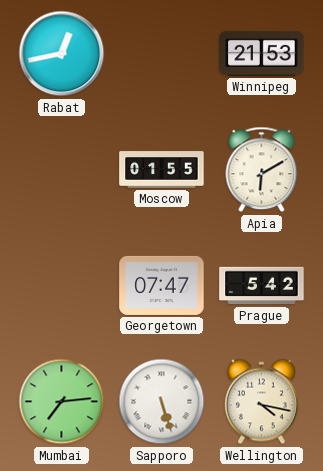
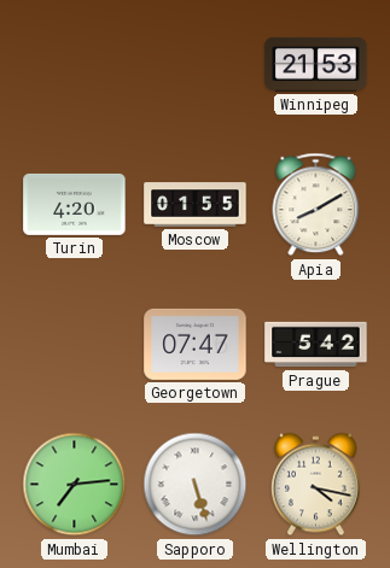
Rabat: 12:43 -> none
Turin: none -> 4:20
Apia: 6:10 -> 8:10
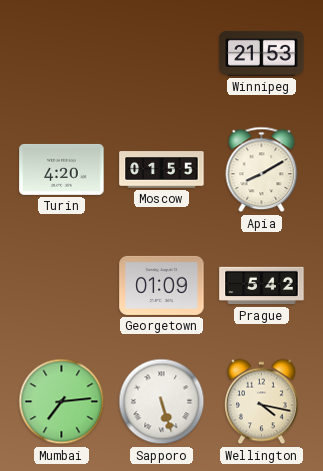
Georgetown: 07:47 -> 01:09
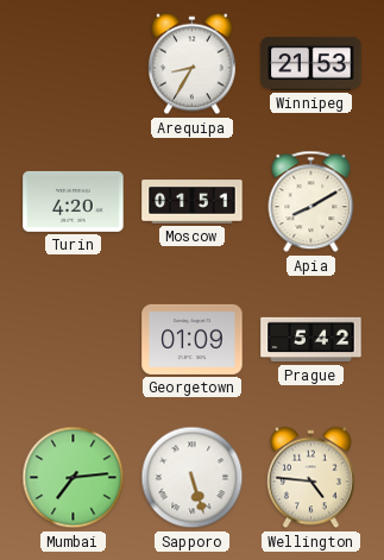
Arequipa: none -> 8:35
Moscow: 01:55 -> 01:51
Wellington: 4:17 -> 4:46
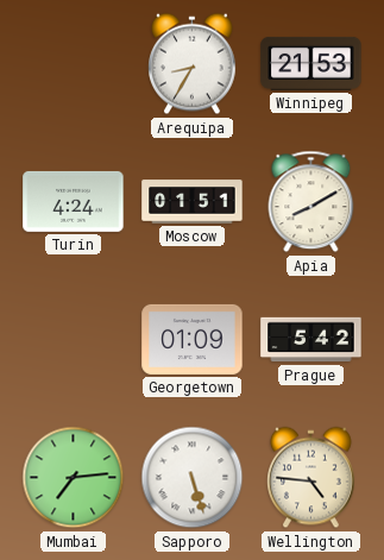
Turin: 4:20 -> 4:24
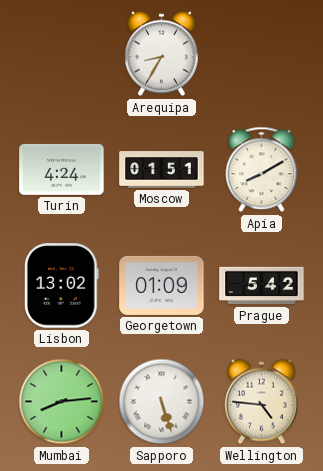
Winnipeg: 21:53 -> none
Lisbon: none -> 13:02
Mumbai: 7:14 -> 8:14
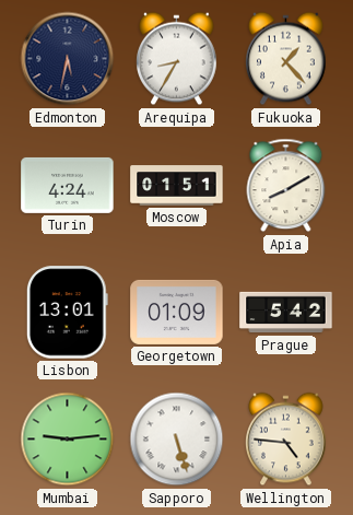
Edmonton: none -> 5:32
Fukuoka: none -> 1:23
Lisbon: 13:02 -> 13:01
Mumbai: 8:14 -> 9:14
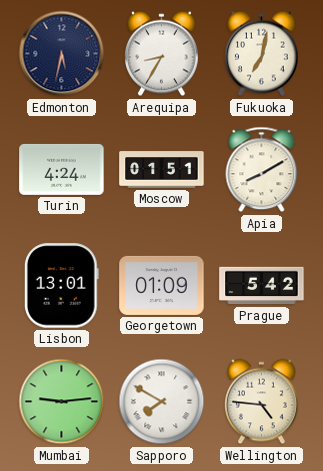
Fukuoka: 1:23 -> 7:02
Sapporo: 5:27 -> 7:50
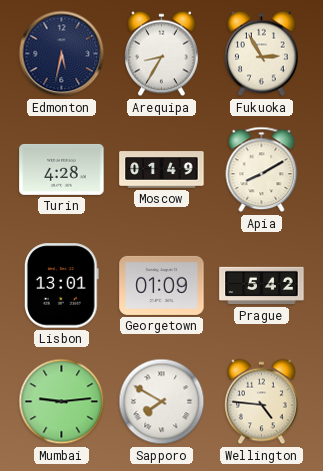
Fukuoka: 7:02 -> 2:55
Turin: 4:24 -> 4:28
Moscow: 01:51 -> 01:49
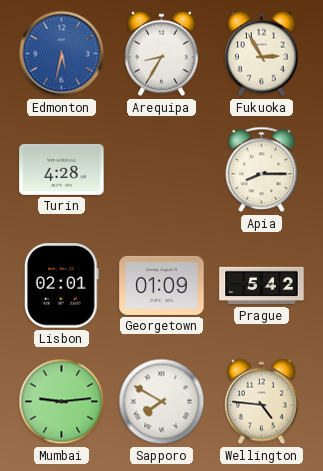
Edmonton dial: navy -> blue
Moscow: 01:49 -> none
Apia: 8:10 -> 8:15
Lisbon: 13:01 -> 02:01
